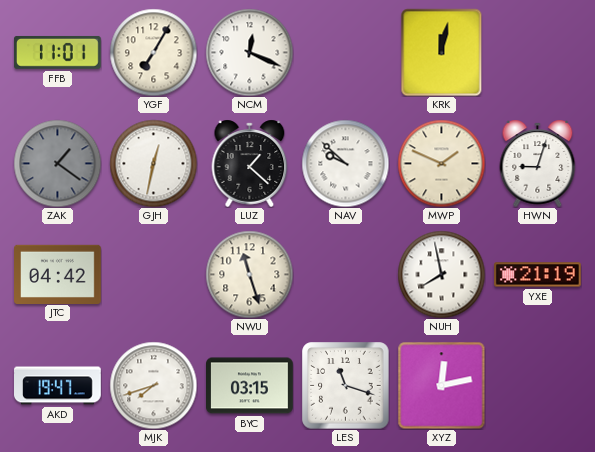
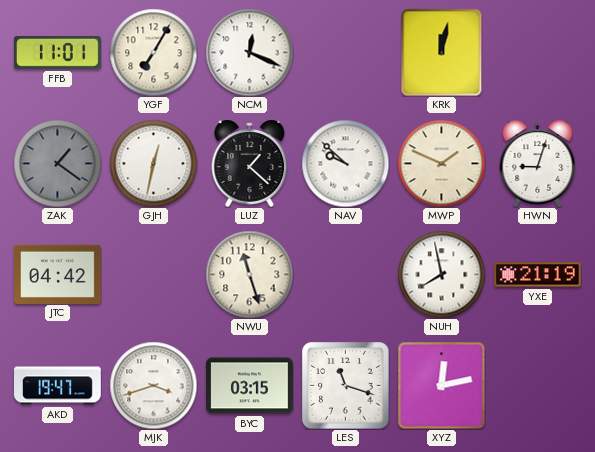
MJK: 7:42 -> 3:42
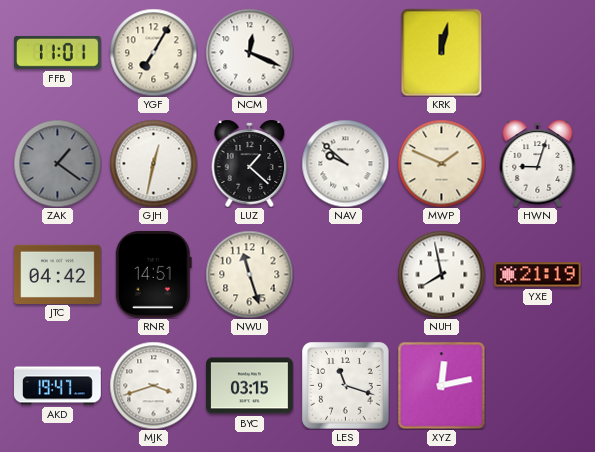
RNR: none -> 14:51
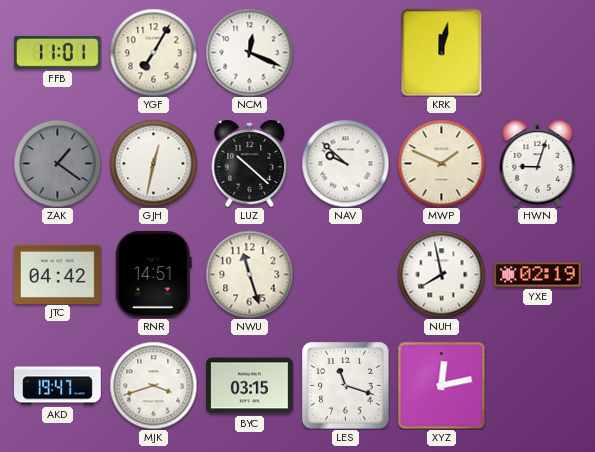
LUZ: 1:22 -> 10:22
YXE: 21:19 -> 02:19
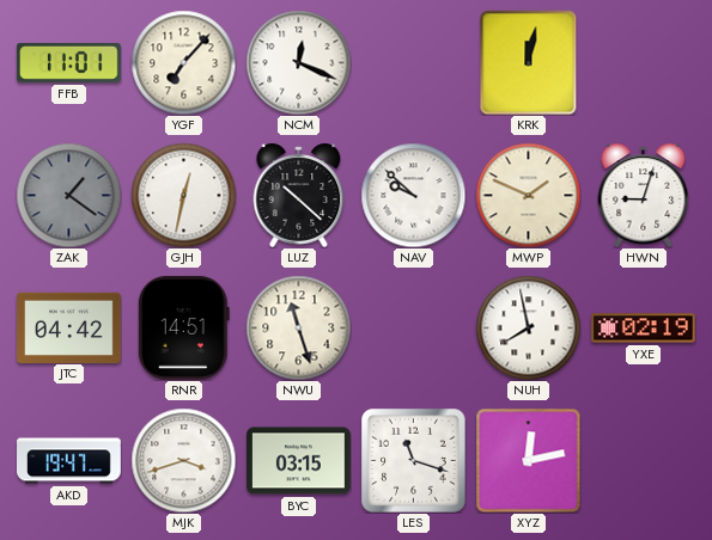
YGF: 7:05 -> 7:07
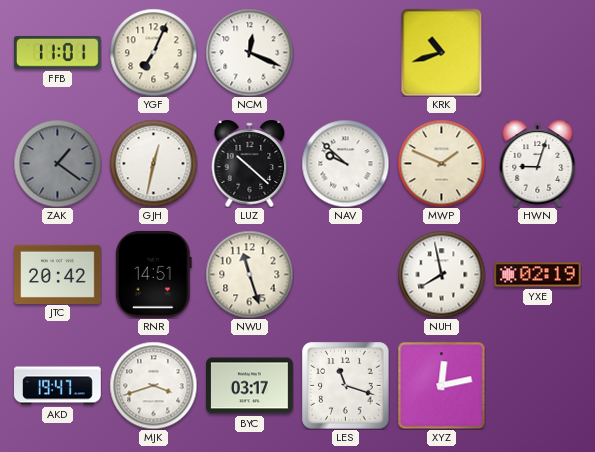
YGF: 7:07 -> 7:04
KRK: 12:02 -> 10:42
JTC: 04:42 -> 20:42
BYC: 03:15 -> 03:17
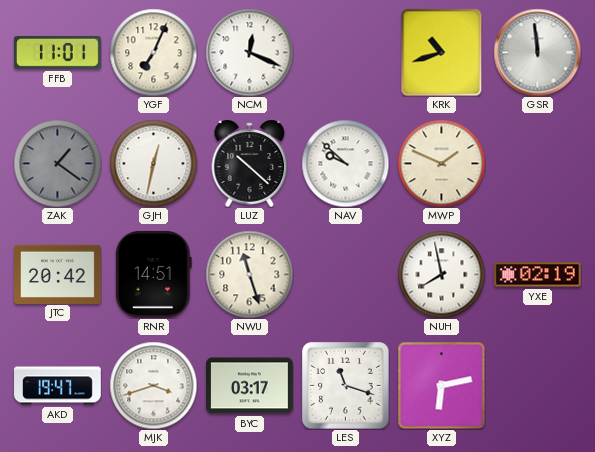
GSR: none -> 11:59
HWN: 9:03 -> none
XYZ: 12:13 -> 6:13
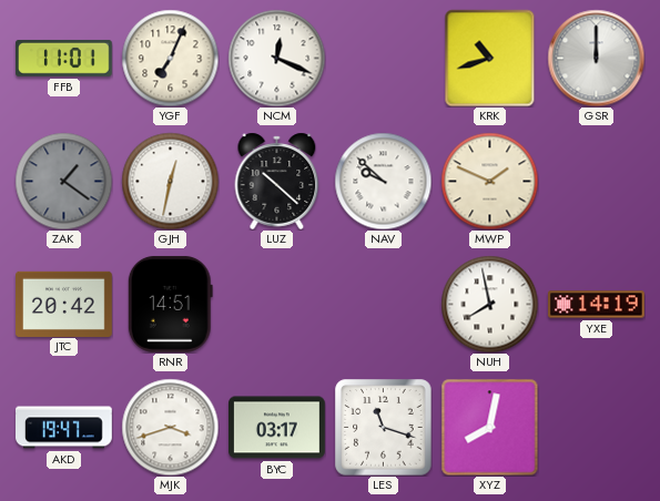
GSR: 11:59 -> 12:00
NWU: 11:27 -> none
YXE: 02:19 -> 14:19
XYZ: 6:13 -> 8:02
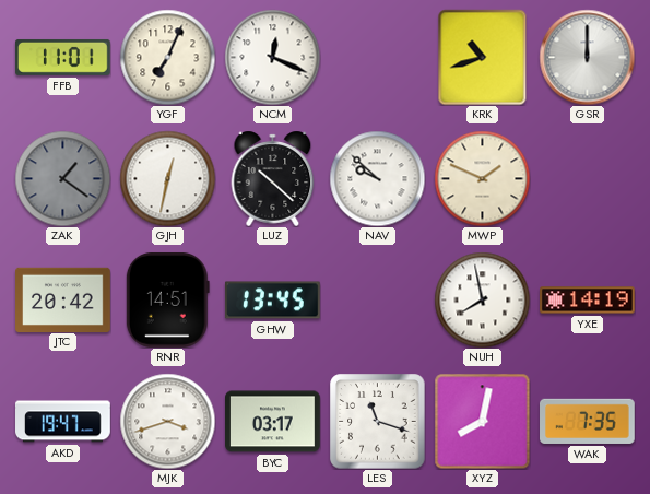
GHW: none -> 13:45
WAK: none -> 7:35
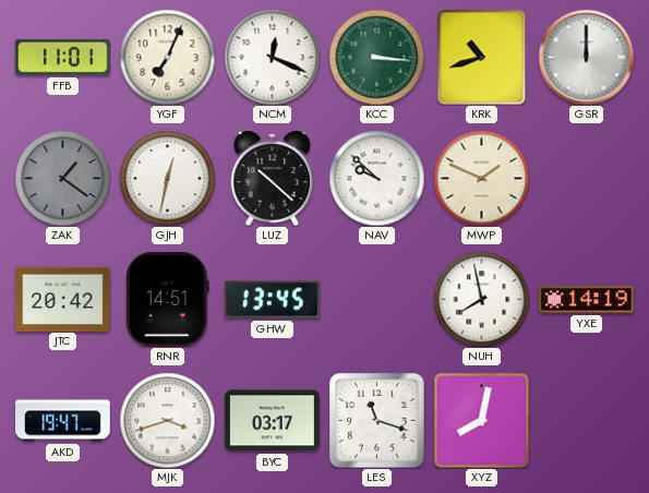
KCC: none -> 3:16
WAK: 7:35 -> none
